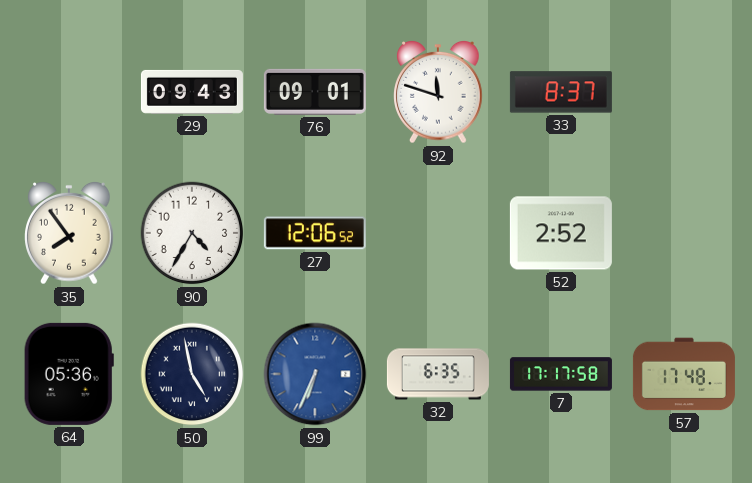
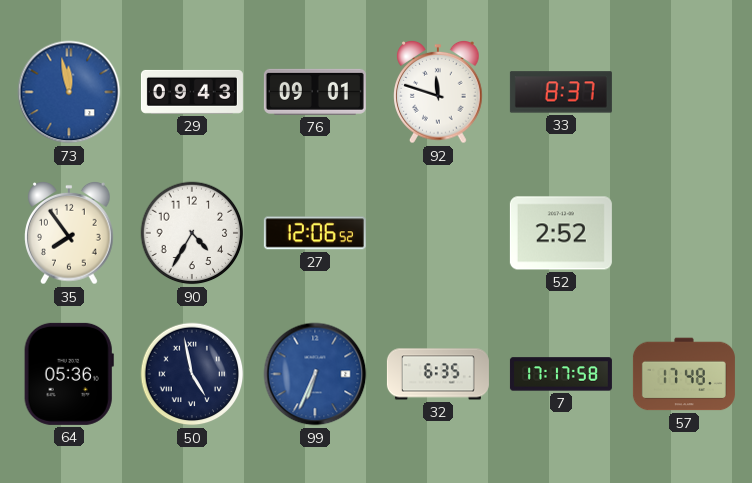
73: none -> 11:58
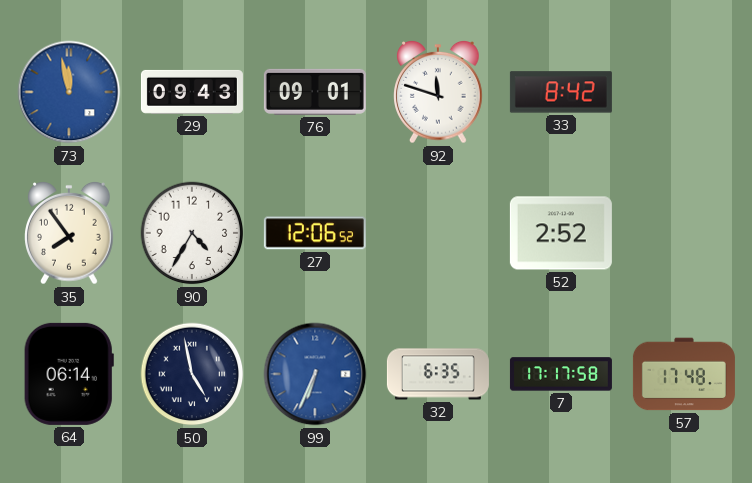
33: 8:37 -> 8:42
64: 05:36 -> 06:14
